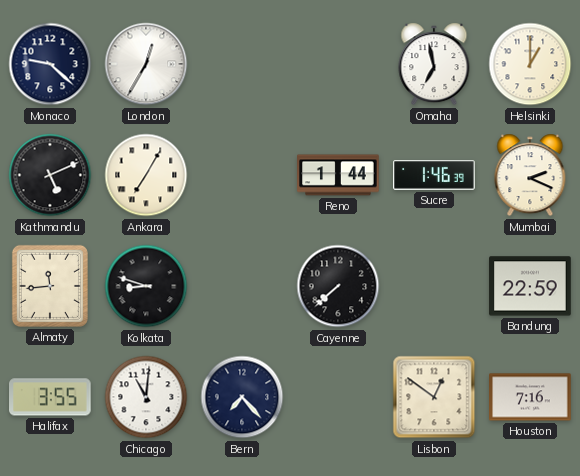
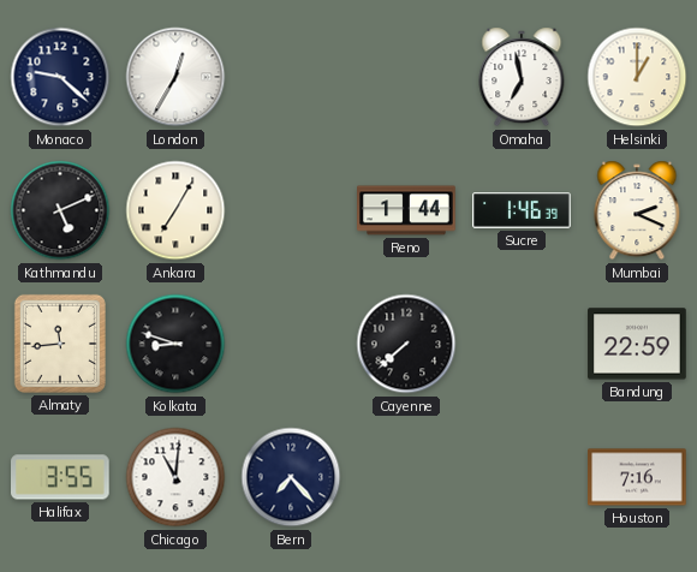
Lisbon: 12:51 -> none
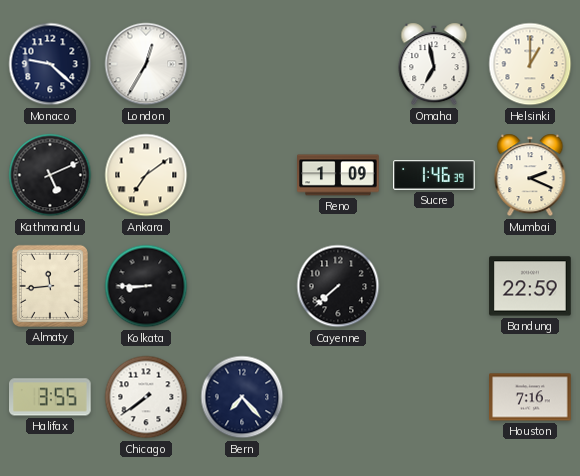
Ankara: 7:05 -> 7:09
Reno: 1:44 -> 1:09
Kolkata: 8:48 -> 8:45
Chicago: 11:01 -> 7:39
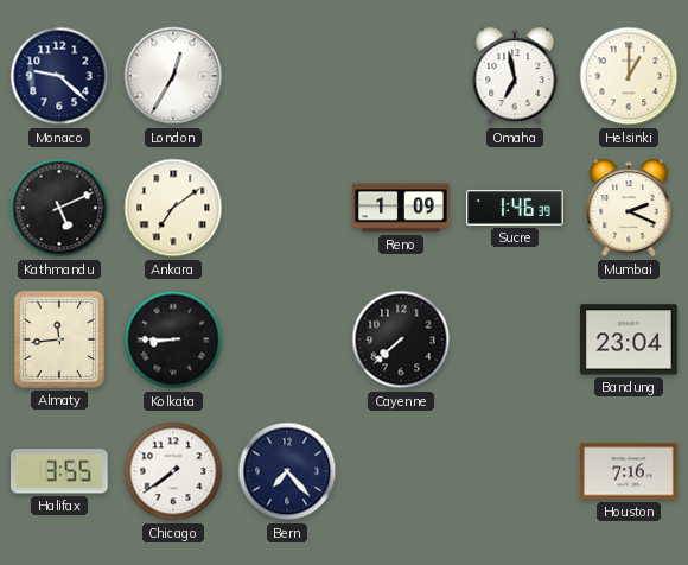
Bandung: 22:59 -> 23:04
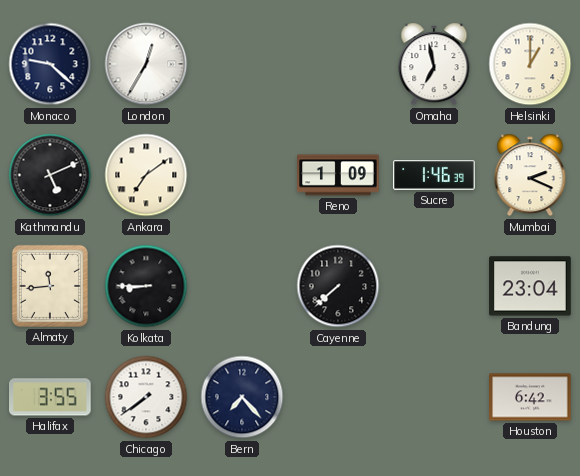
Houston: 7:16 -> 6:42
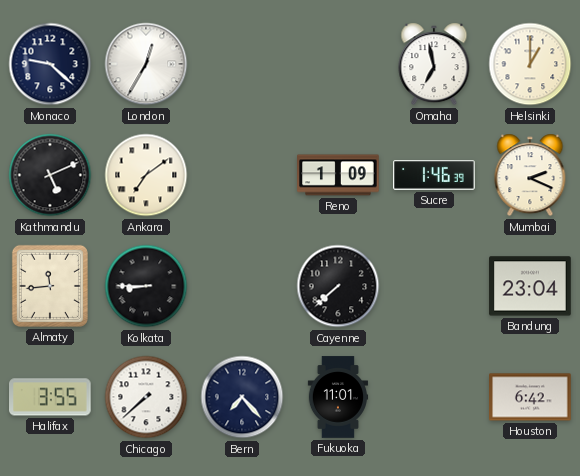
Chicago: 7:39 -> 7:38
Fukuoka: none -> 11:01
